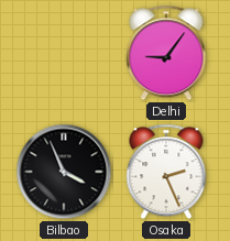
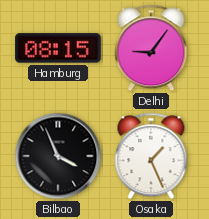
Hamburg: none -> 08:15
Osaka: 2:26 -> 1:26
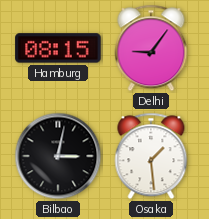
Bilbao: 3:56 -> 3:02
Osaka: 1:26 -> 1:29
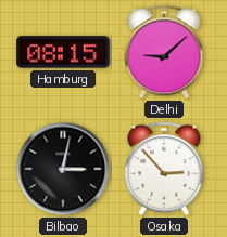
Delhi: 9:06 -> 9:08
Osaka: 1:29 -> 2:53
